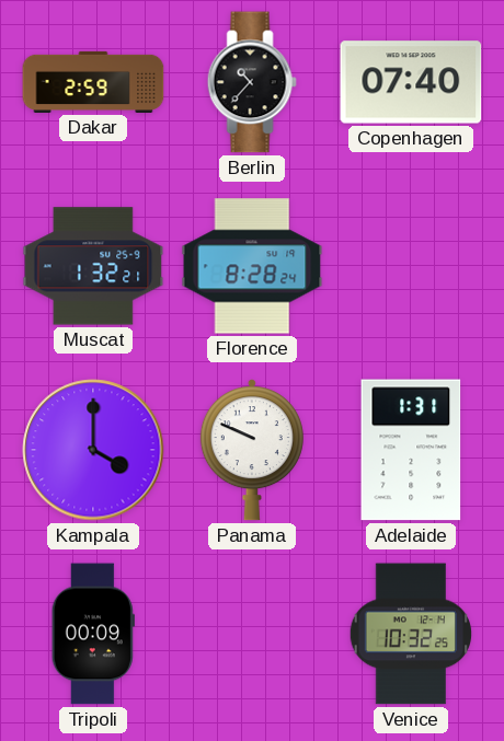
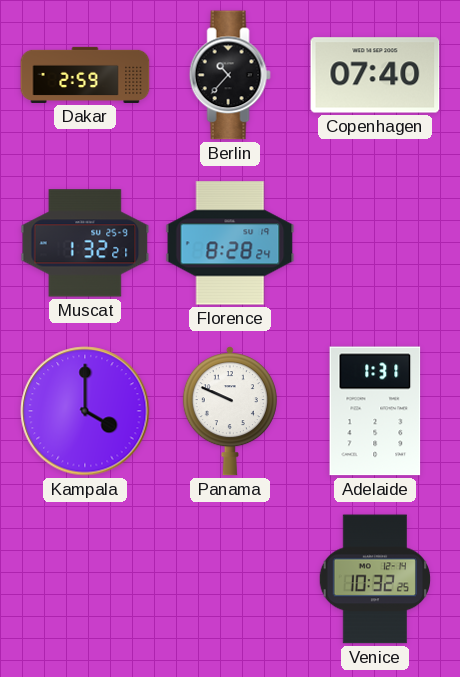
Tripoli: 00:09 -> none
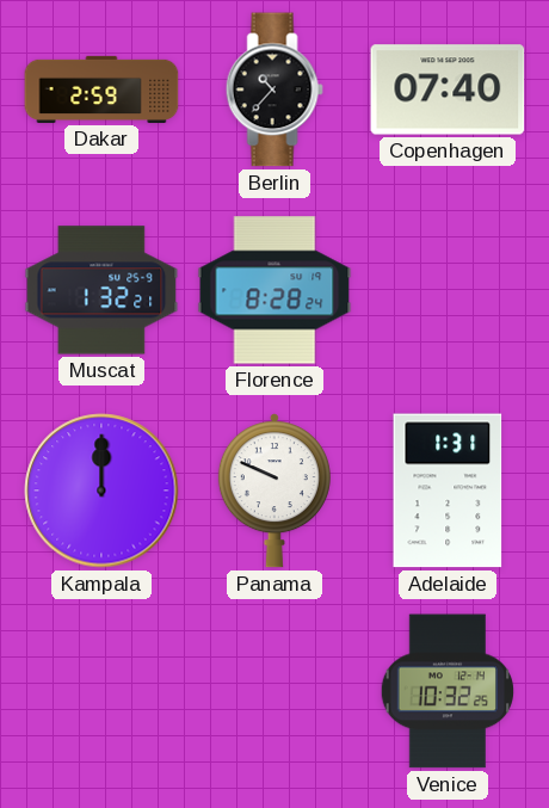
Kampala: 4:00 -> 12:00
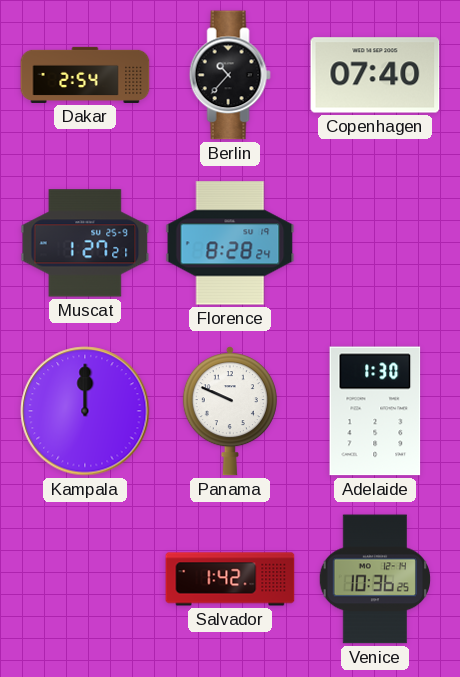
Dakar: 2:59 -> 2:54
Muscat: 1:32 -> 1:27
Adelaide: 1:31 -> 1:30
Salvador: none -> 1:42
Venice: 10:32 -> 10:36
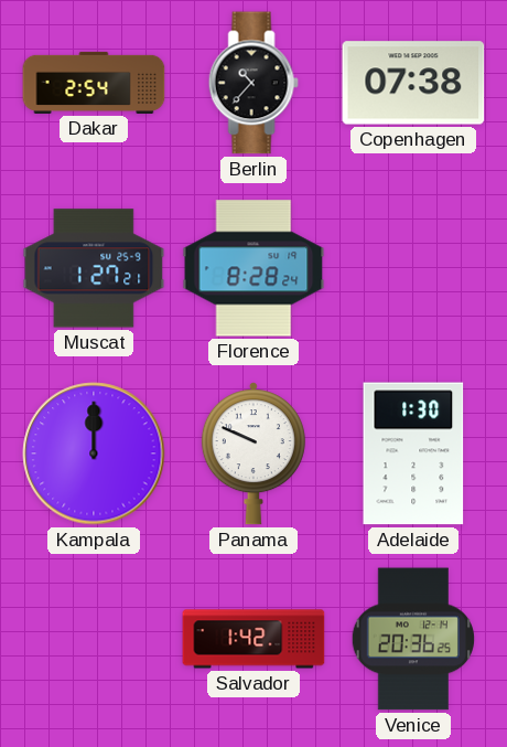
Copenhagen: 07:40 -> 07:38
Venice: 10:36 -> 20:36
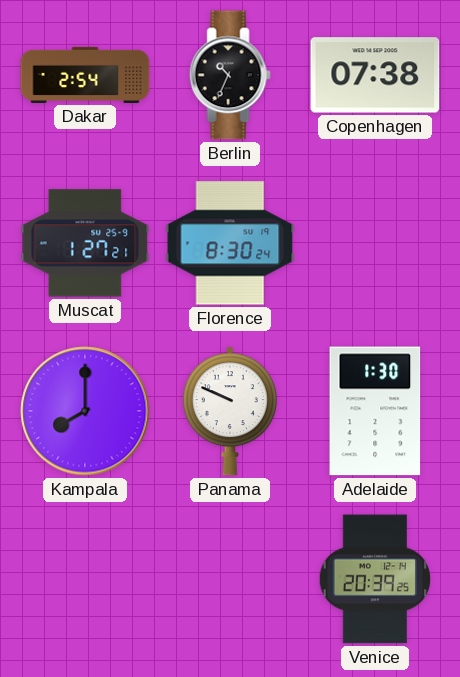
Berlin: 10:37 -> 10:34
Florence: 8:28 -> 8:30
Kampala: 12:00 -> 8:00
Salvador: 1:42 -> none
Venice: 20:36 -> 20:39
